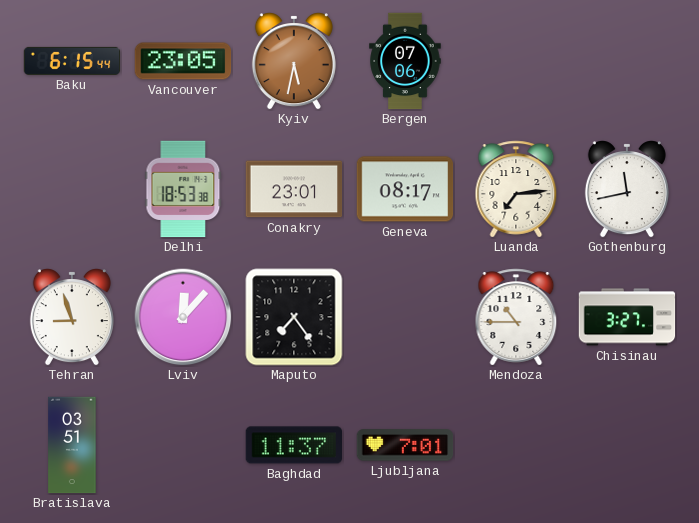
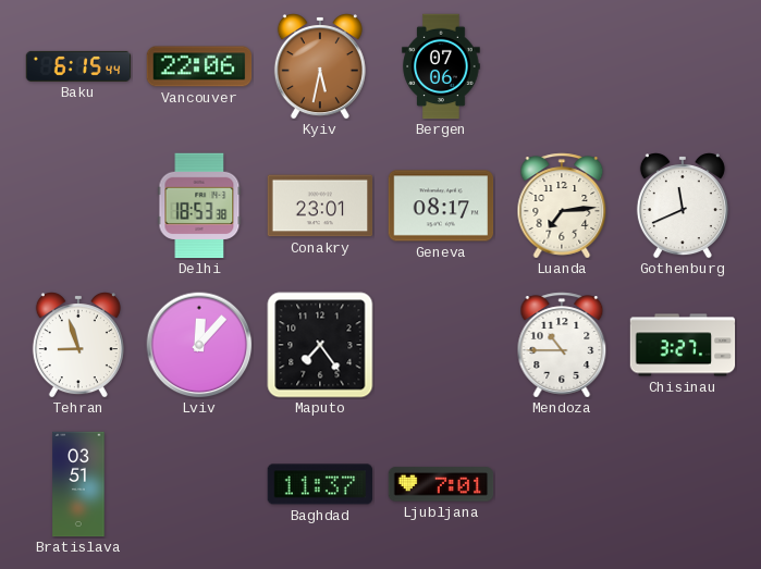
Vancouver: 23:05 -> 22:06
Gothenburg: 11:43 -> 11:41
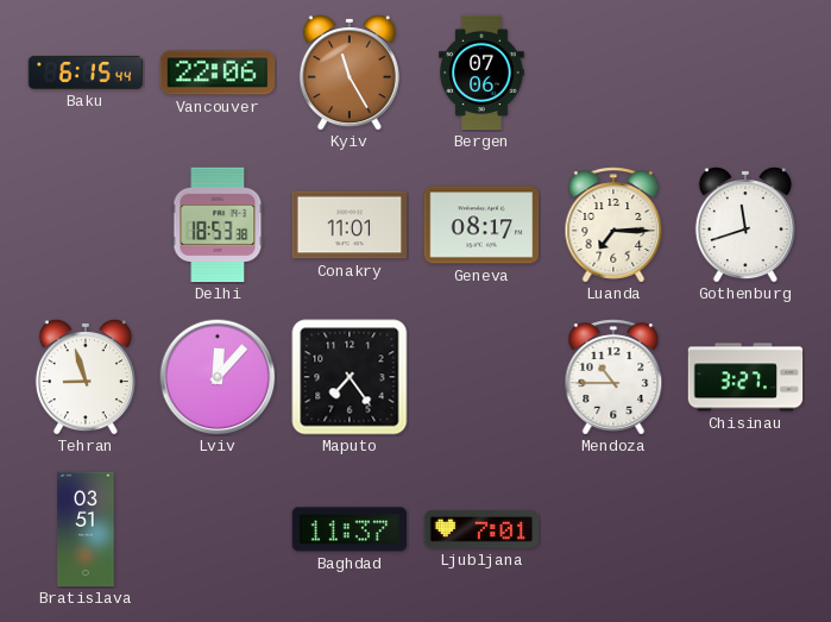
Kyiv: 5:32 -> 11:25
Conakry: 23:01 -> 11:01
Luanda: 7:14 -> 7:15
Gothenburg: 11:41 -> 11:42
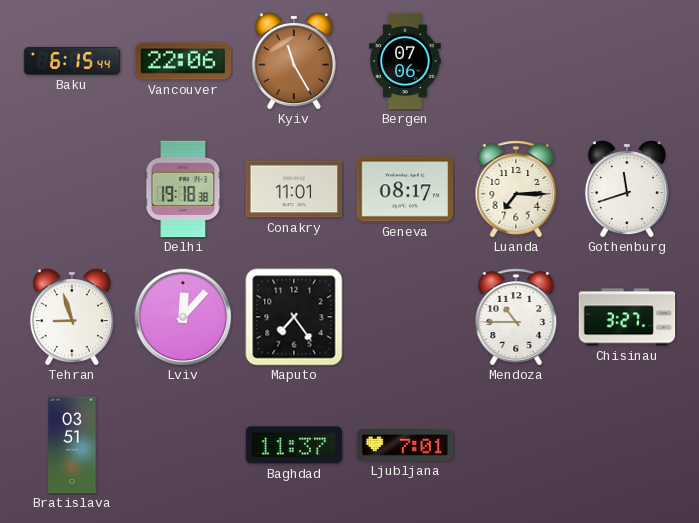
Delhi: 18:53 -> 19:18
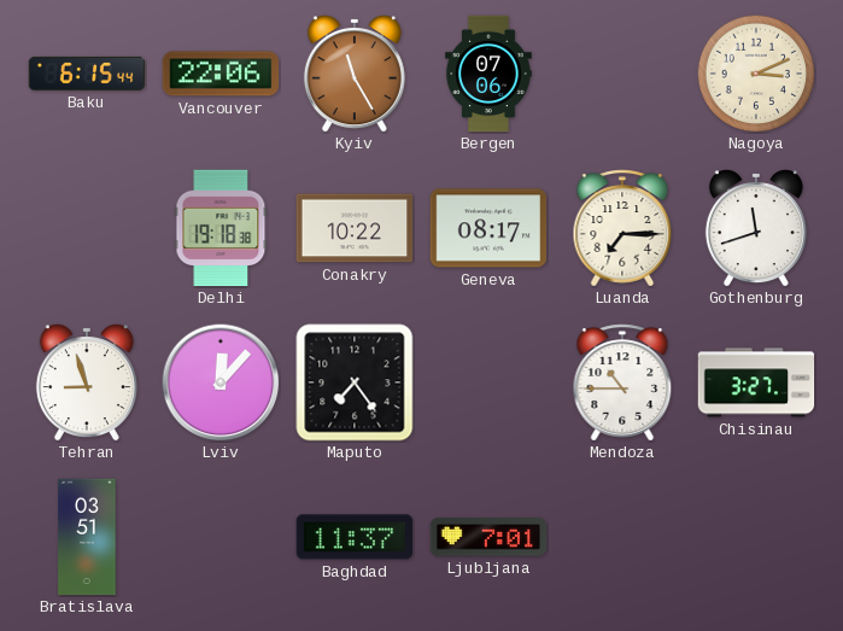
Nagoya: none -> 3:11
Conakry: 11:01 -> 10:22
